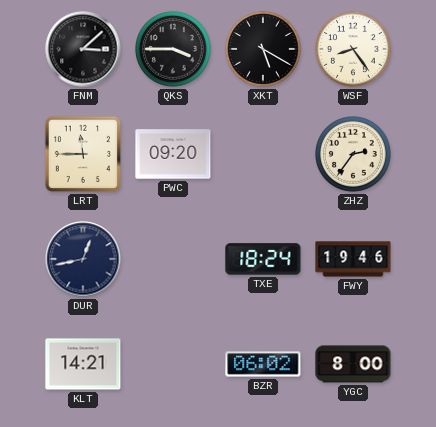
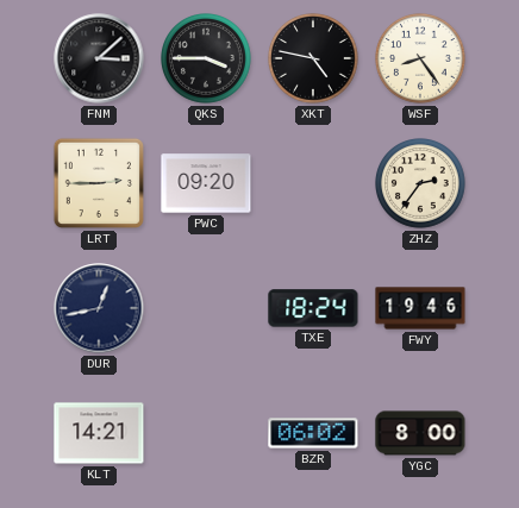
XKT: 5:20 -> 4:47
LRT: 11:45 -> 2:45
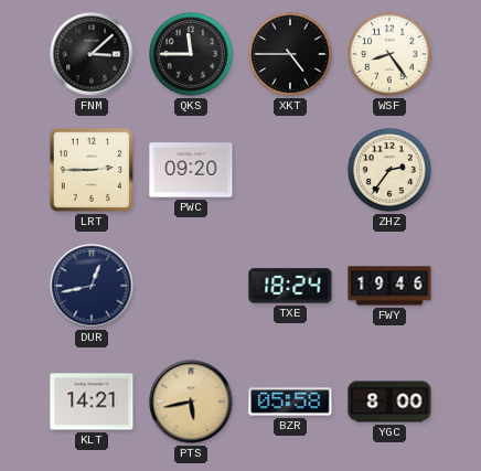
QKS: 3:45 -> 11:45
XKT: 4:47 -> 4:45
PTS: none -> 5:43
BZR: 06:02 -> 05:58
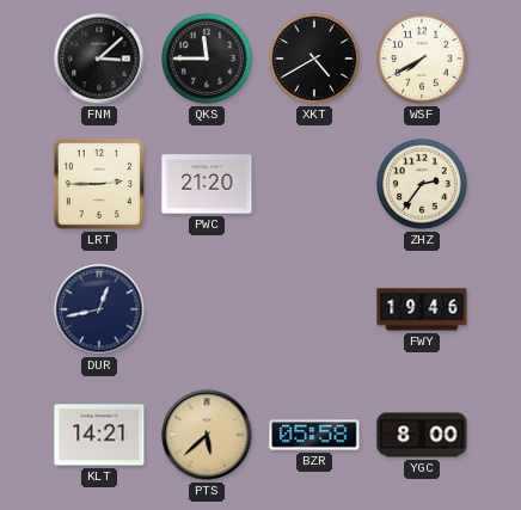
XKT: 4:45 -> 4:40
WSF: 8:24 -> 7:40
PWC: 09:20 -> 21:20
TXE: 18:24 -> none
PTS: 5:43 -> 5:38
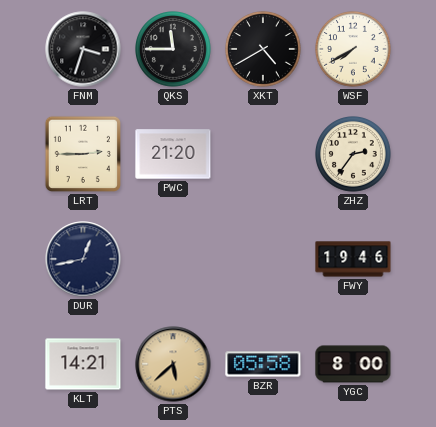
FNM: 3:08 -> 3:33
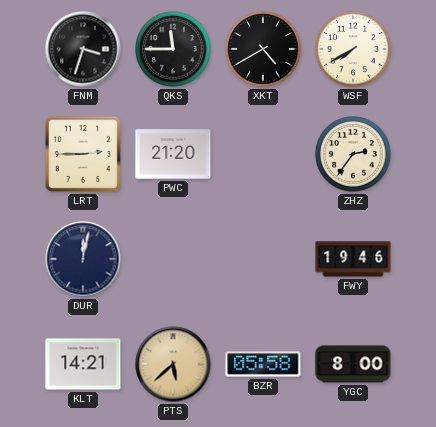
DUR: 12:43 -> 12:02
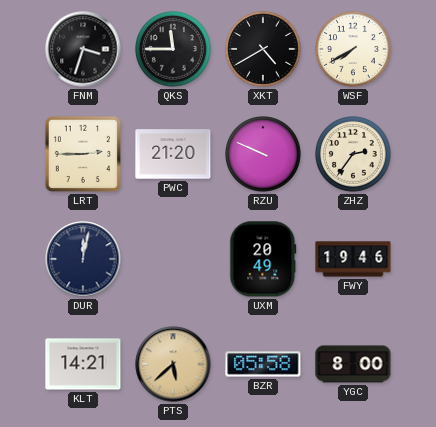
RZU: none -> 9:49
UXM: none -> 20:49
